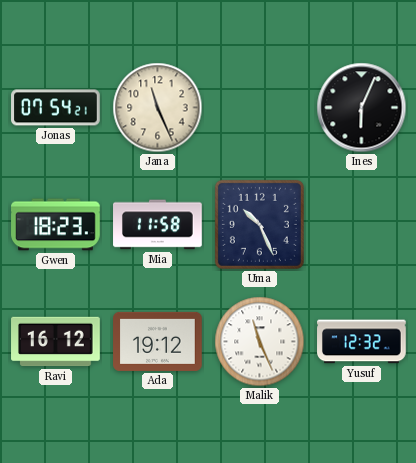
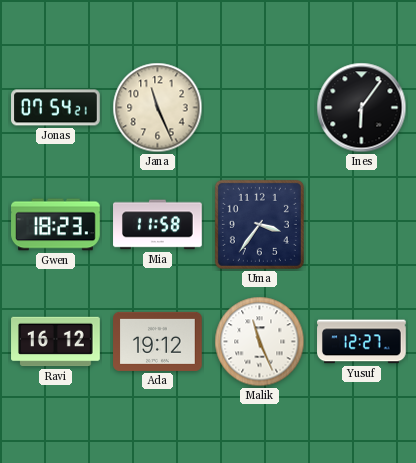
Ines: 6:04 -> 6:06
Uma: 10:26 -> 3:36
Yusuf: 12:32 -> 12:27
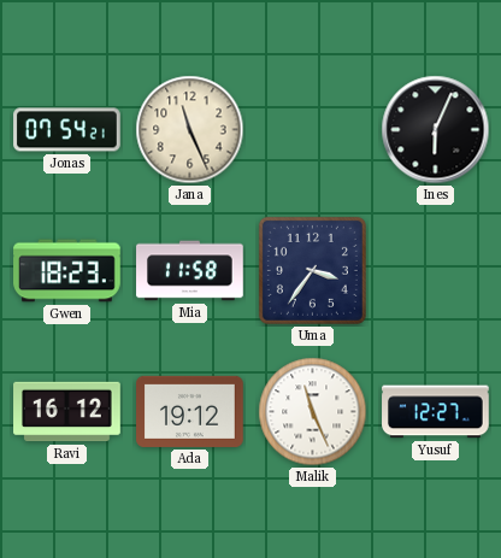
Ines: 6:06 -> 6:04
